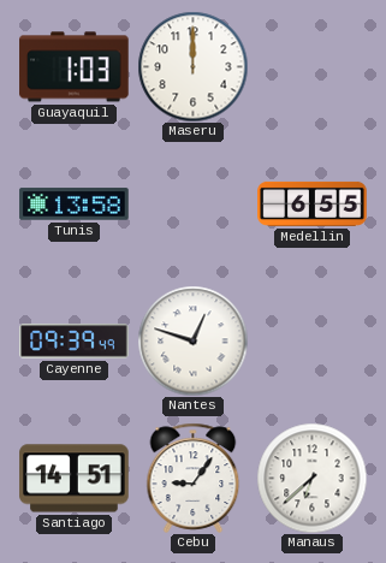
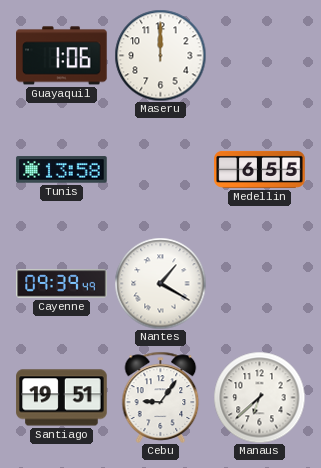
Guayaquil: 1:03 -> 1:06
Nantes: 12:48 -> 1:20
Santiago: 14:51 -> 19:51
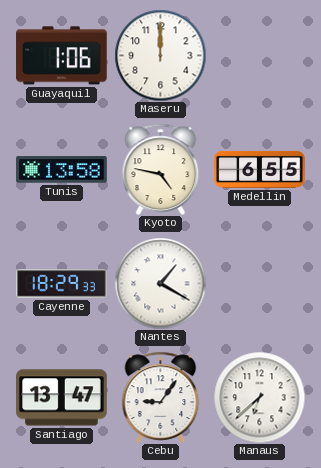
Kyoto: none -> 4:47
Cayenne: 09:39 -> 18:29
Santiago: 19:51 -> 13:47
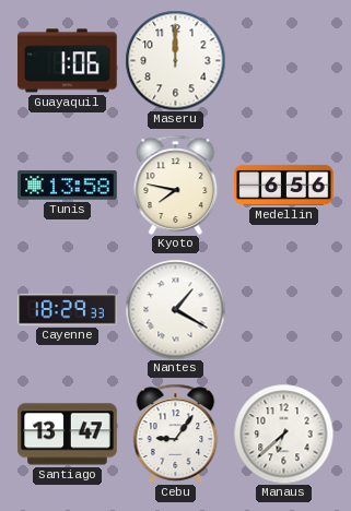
Kyoto: 4:47 -> 7:47
Medellin: 6:55 -> 6:56
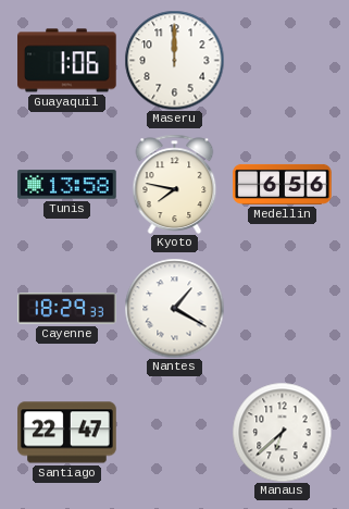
Santiago: 13:47 -> 22:47
Cebu: 9:06 -> none
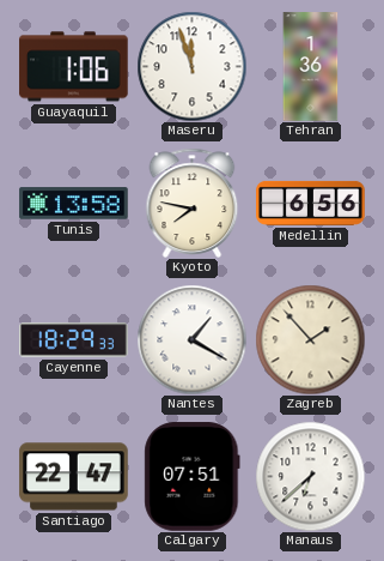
Maseru: 12:00 -> 11:57
Tehran: none -> 1:36
Zagreb: none -> 1:53
Calgary: none -> 07:51
